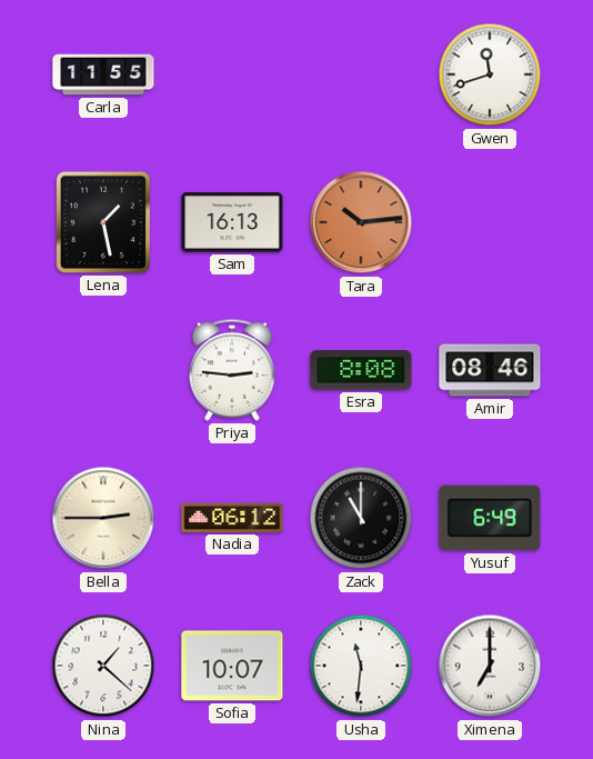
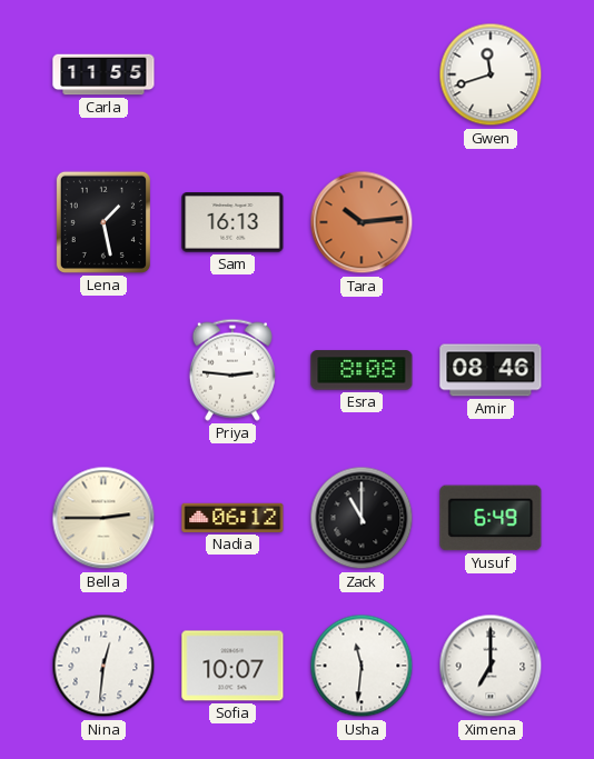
Nina: 1:22 -> 12:31
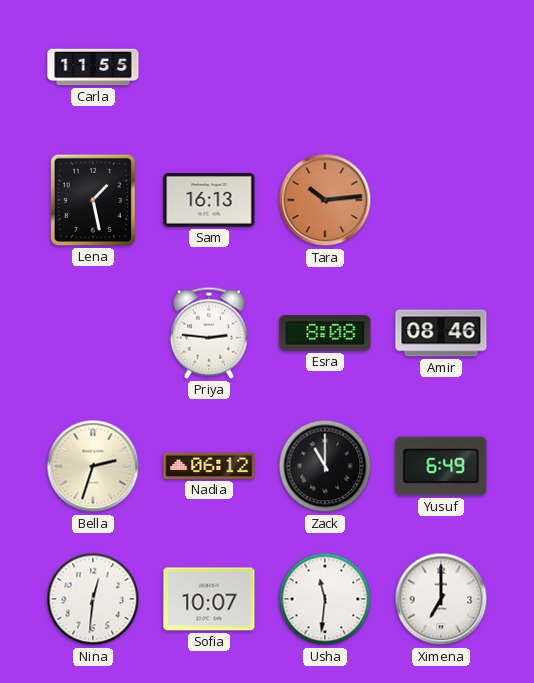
Gwen: 11:42 -> none
Bella: 2:45 -> 2:33
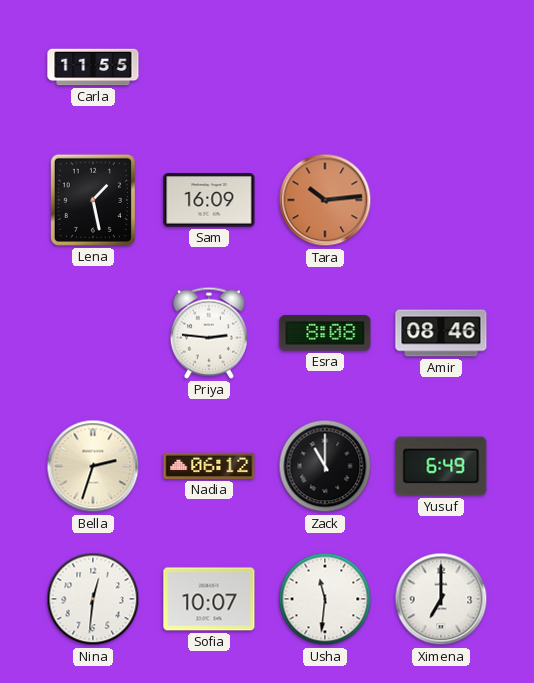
Sam: 16:13 -> 16:09
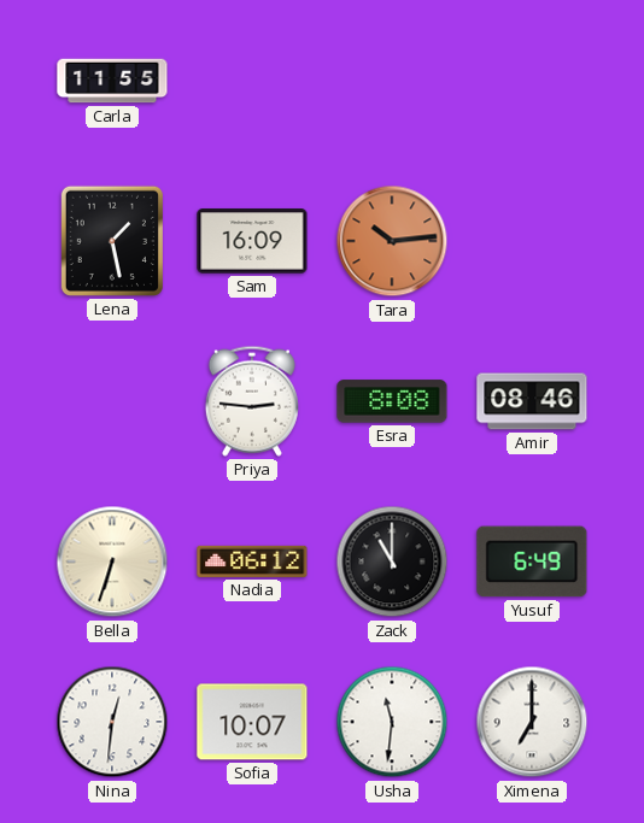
Bella: 2:33 -> 6:33
